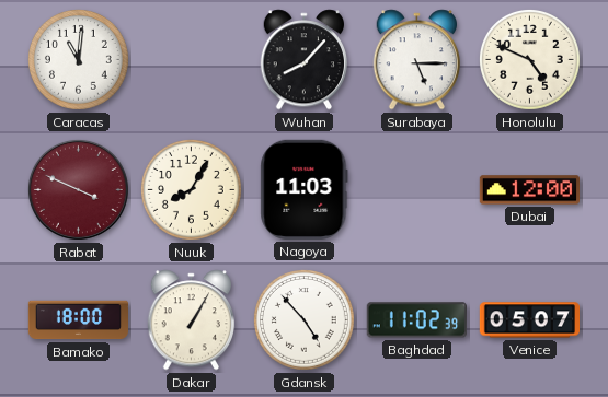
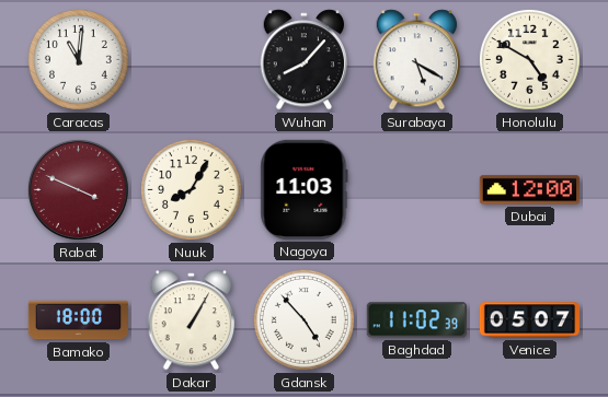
Surabaya: 5:15 -> 5:20
Honolulu: 4:49 -> 4:50
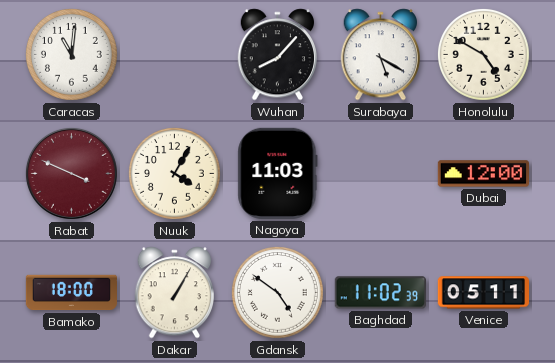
Nuuk: 8:05 -> 4:05
Gdansk: 4:53 -> 4:51
Venice: 05:07 -> 05:11
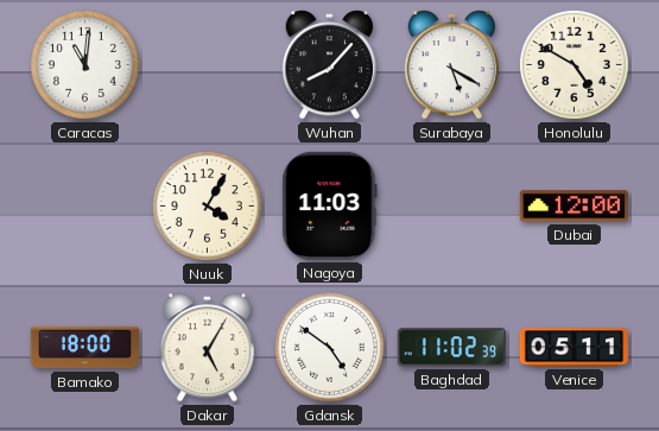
Rabat: 3:49 -> none
Dakar: 1:05 -> 5:05
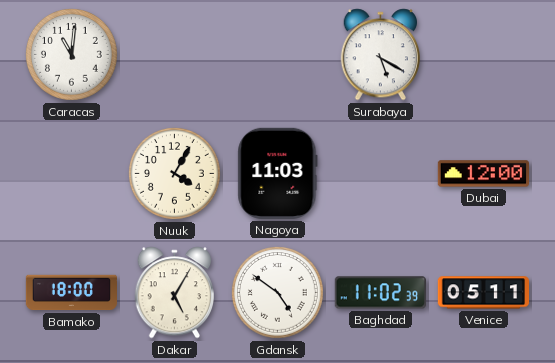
Wuhan: 8:07 -> none
Honolulu: 4:50 -> none
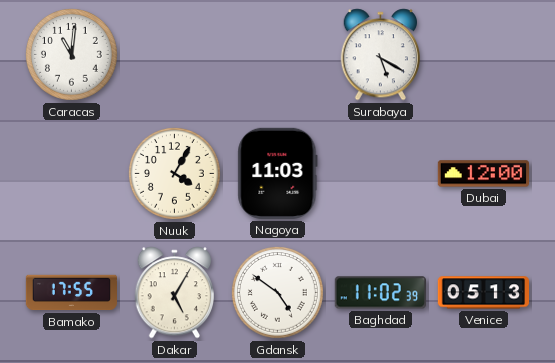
Bamako: 18:00 -> 17:55
Venice: 05:11 -> 05:13
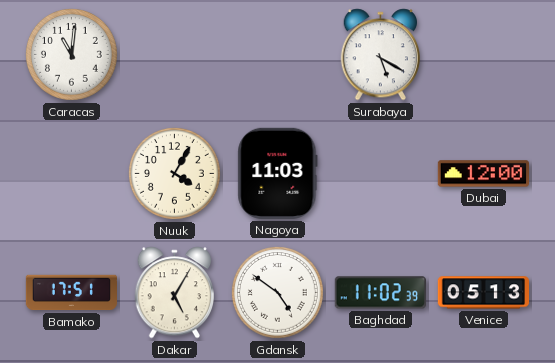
Bamako: 17:55 -> 17:51
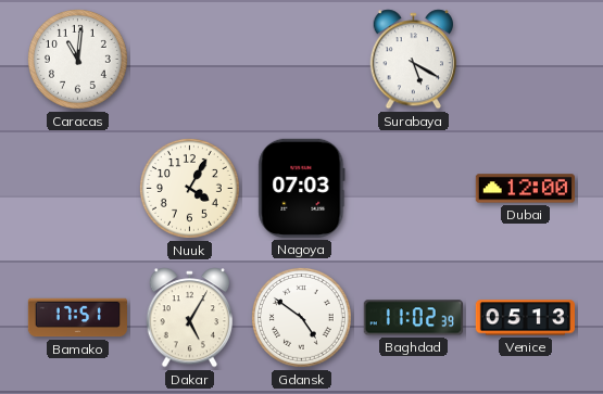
Nagoya: 11:03 -> 07:03
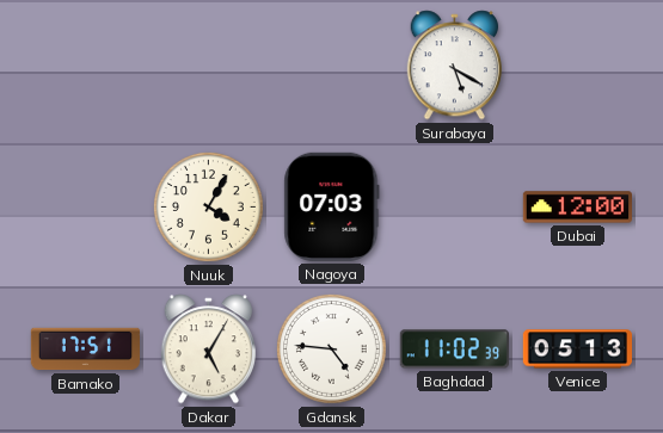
Caracas: 11:01 -> none
Gdansk: 4:51 -> 4:46
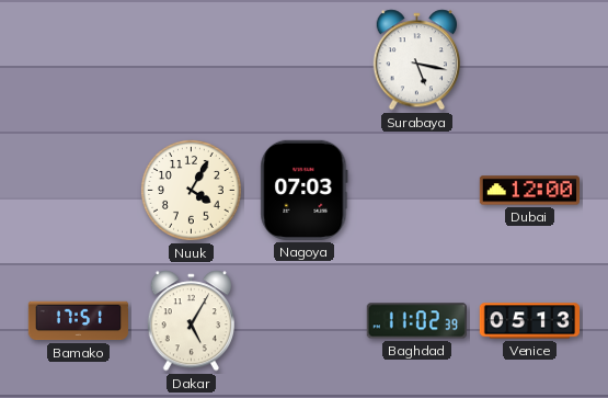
Surabaya: 5:20 -> 5:17
Gdansk: 4:46 -> none
